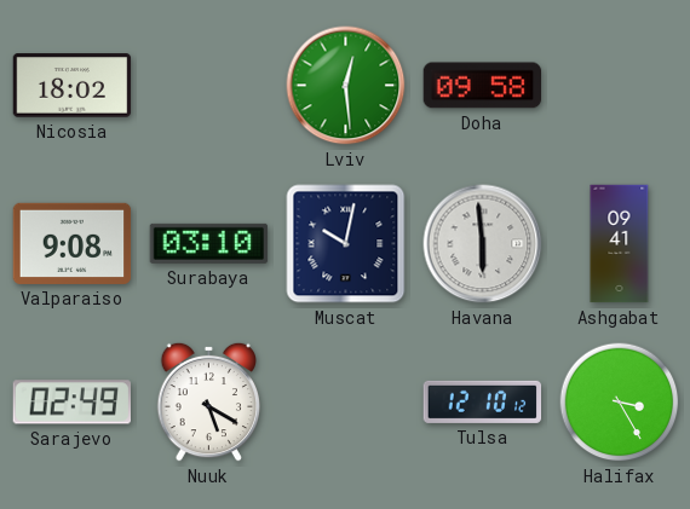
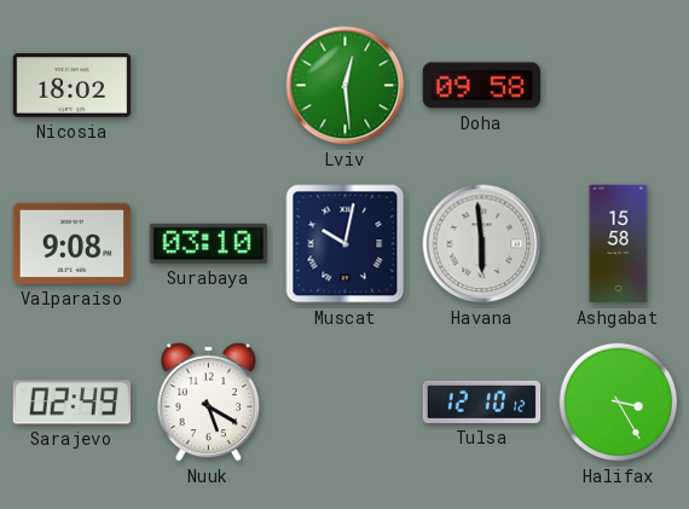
Ashgabat: 09:41 -> 15:58
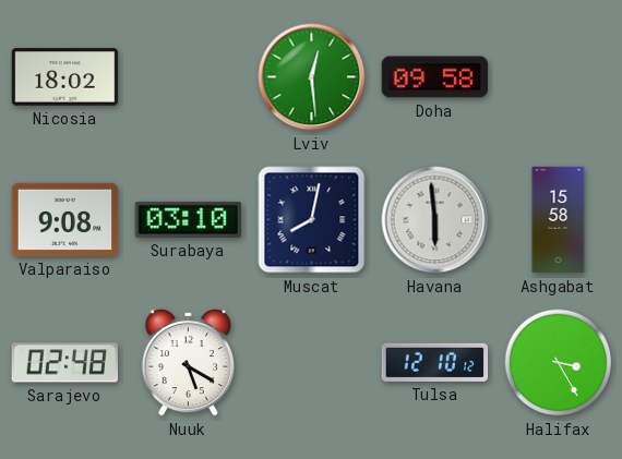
Muscat: 10:02 -> 8:02
Sarajevo: 02:49 -> 02:48
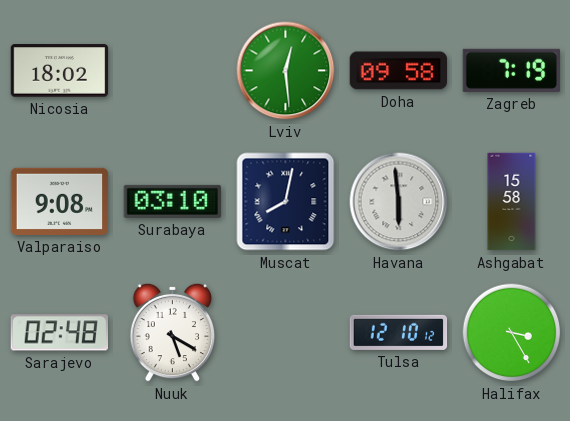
Zagreb: none -> 7:19
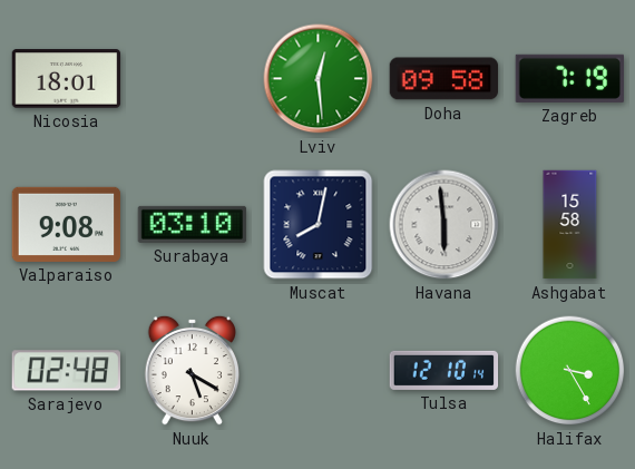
Nicosia: 18:02 -> 18:01
Tulsa: 12:10:12 -> 12:10:14
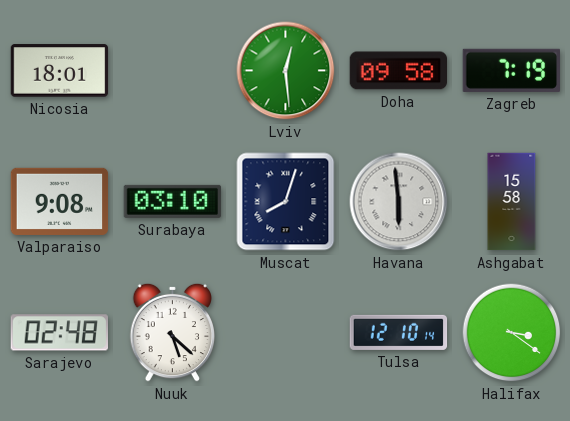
Muscat: 8:02 -> 8:03
Nuuk: 5:20 -> 5:22
Halifax: 3:25 -> 3:21
